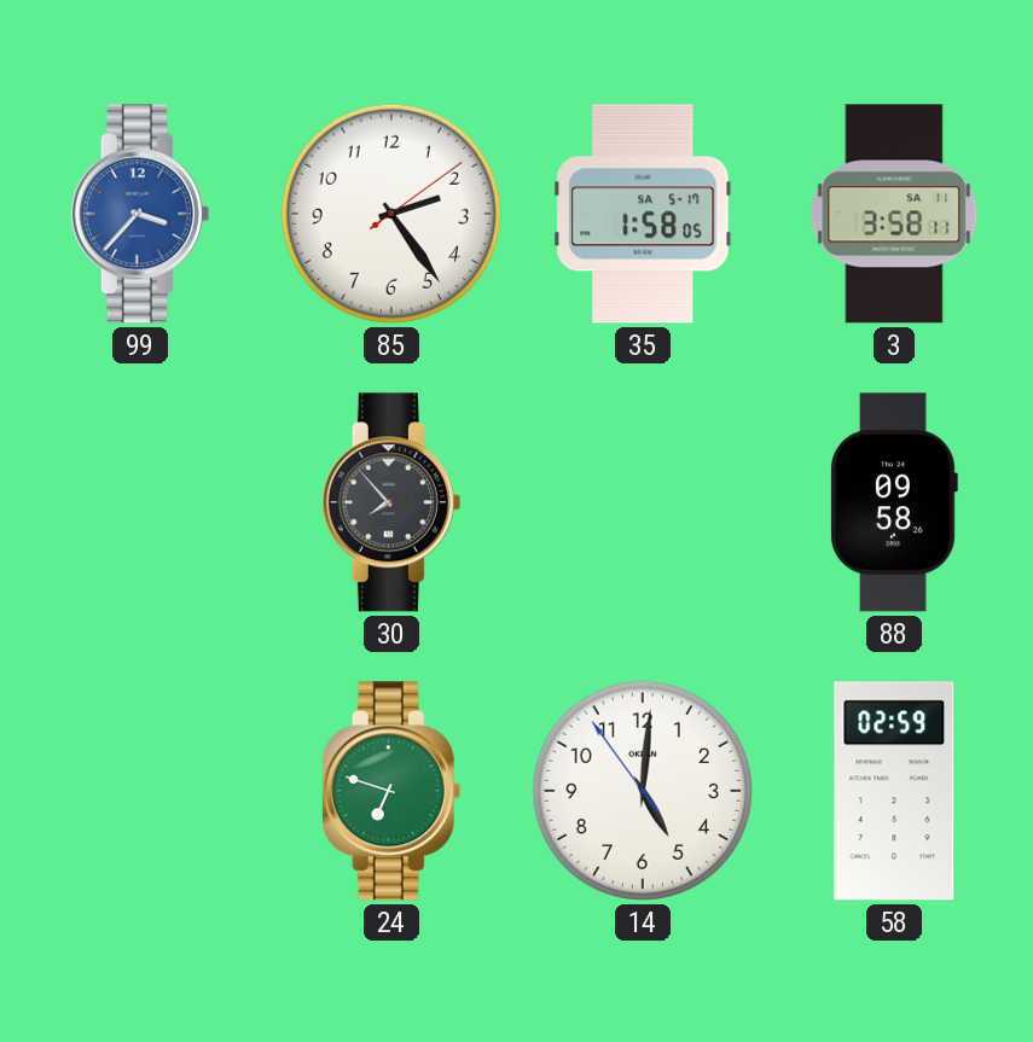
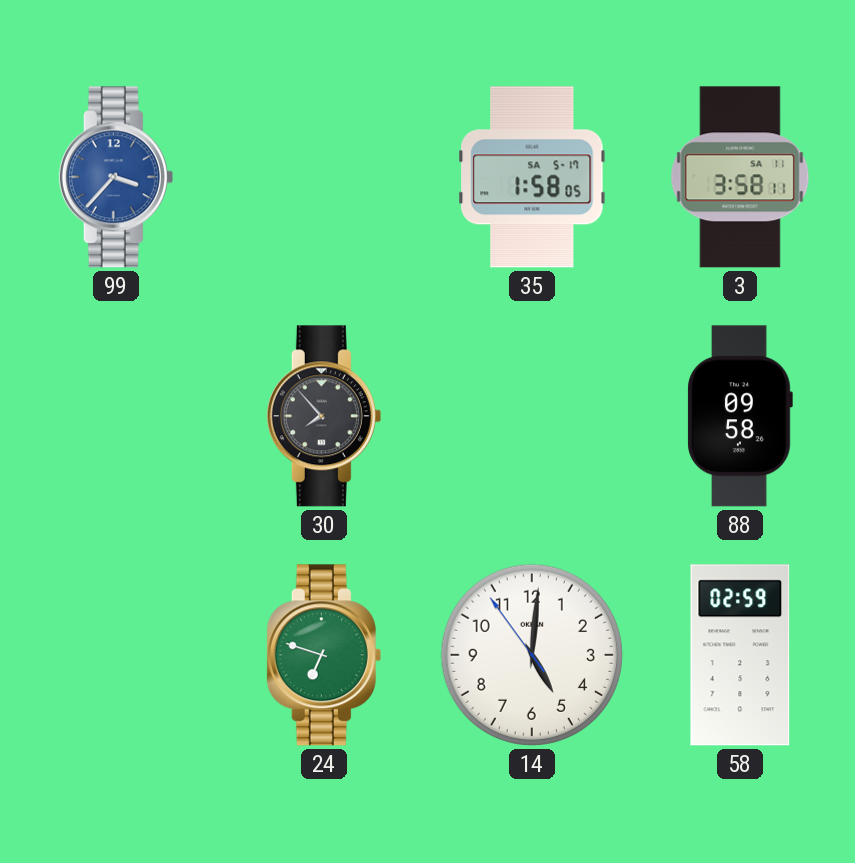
85: 2:24 -> none
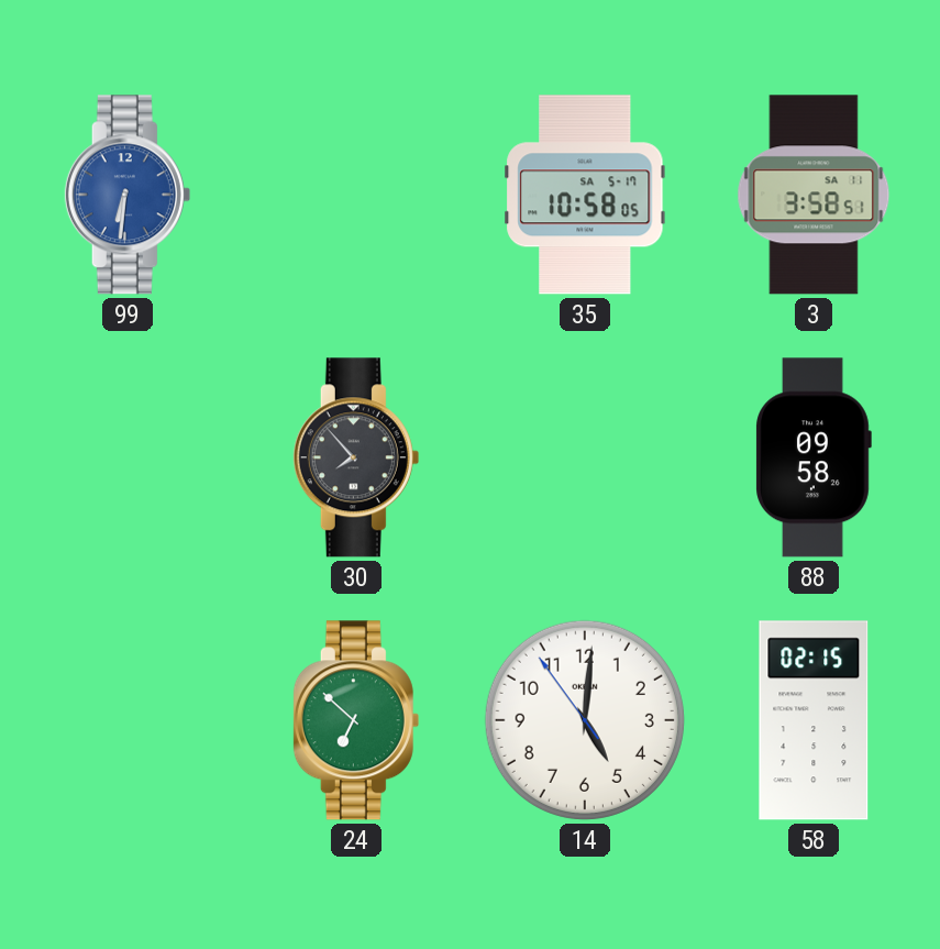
99: 3:37 -> 6:31
35: 1:58 -> 10:58
3: 3:58:11 -> 3:58:51
24: 6:48 -> 6:52
58: 02:59 -> 02:15
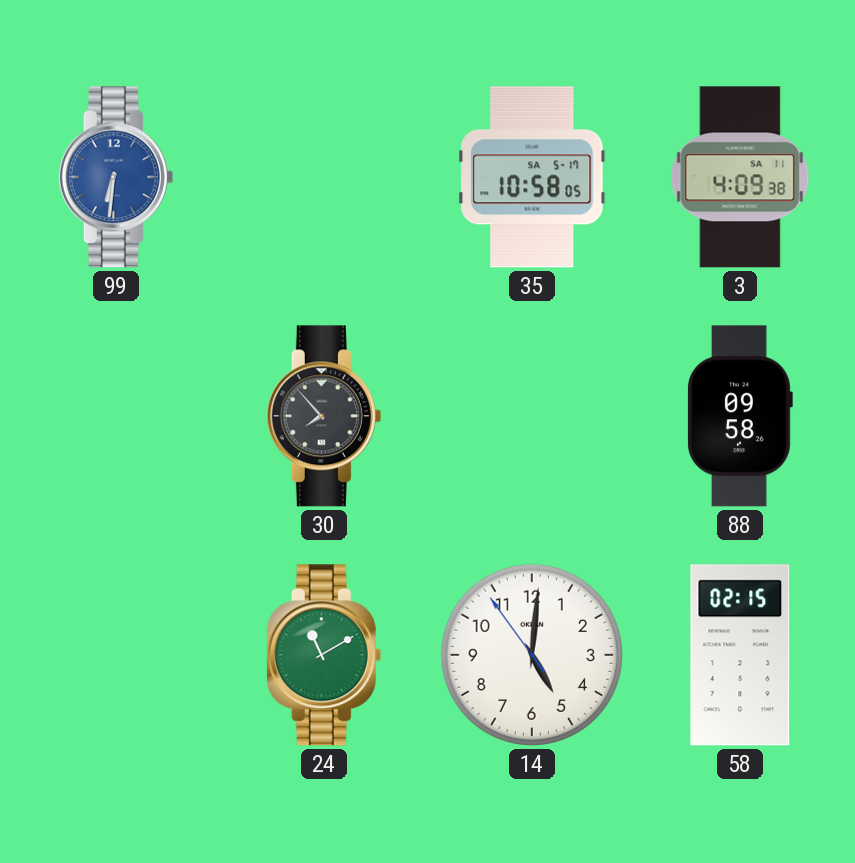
3: 3:58 -> 4:09
24: 6:52 -> 11:10
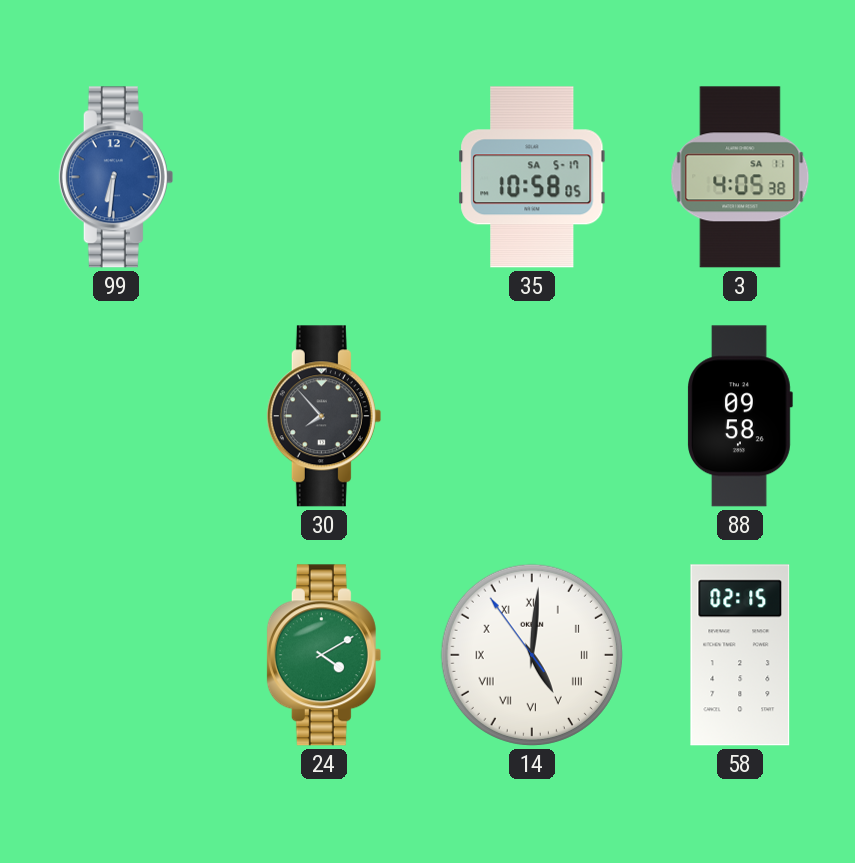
3: 4:09 -> 4:05
24: 11:10 -> 4:10
14 numerals: Arabic -> Roman
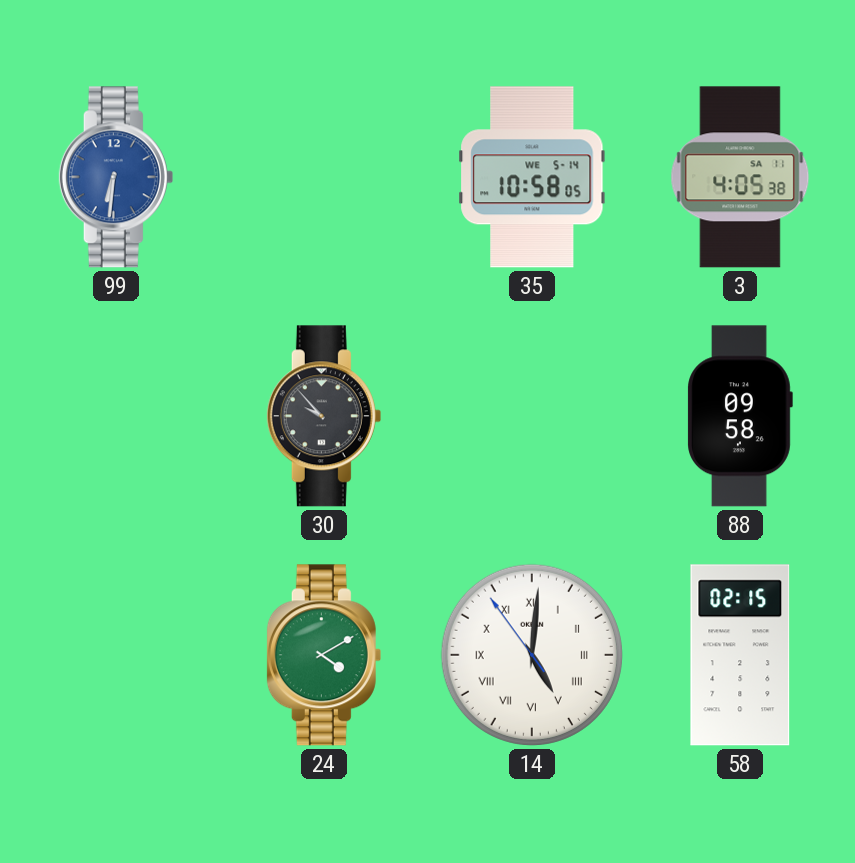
35 date: SA 5-17 -> WE 5-14
30: 7:53 -> 9:53
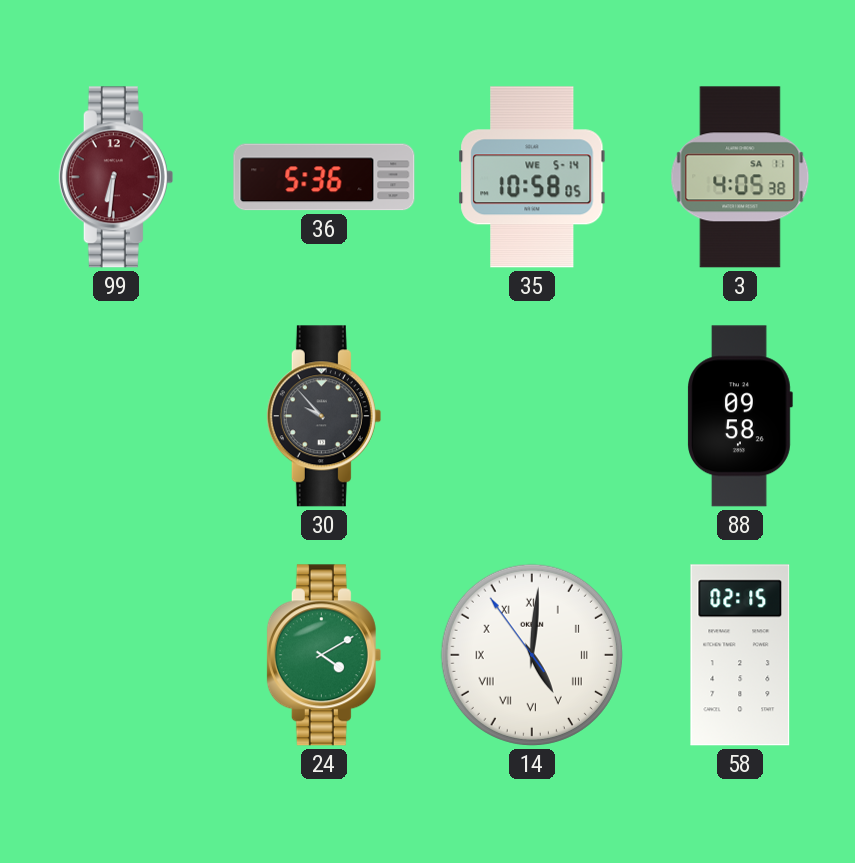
99 dial: blue -> burgundy
36: none -> 5:36
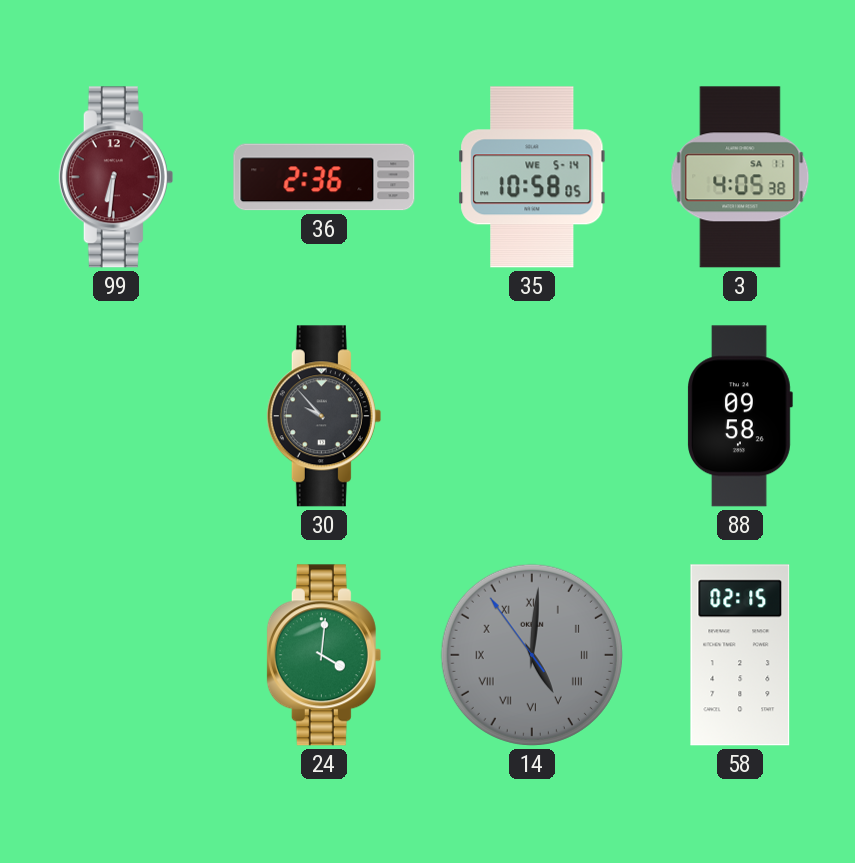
36: 5:36 -> 2:36
24: 4:10 -> 4:01
14 dial: white -> grey
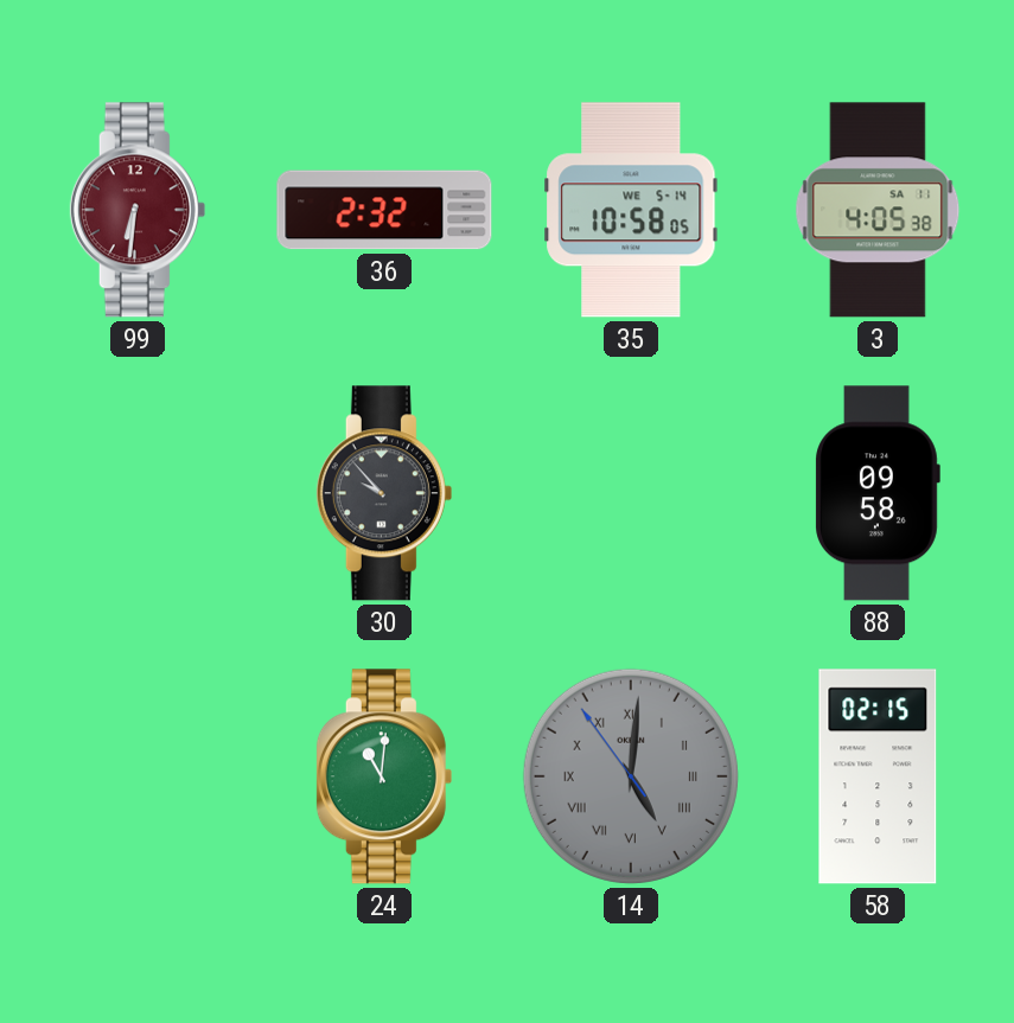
36: 2:36 -> 2:32
24: 4:01 -> 11:01
